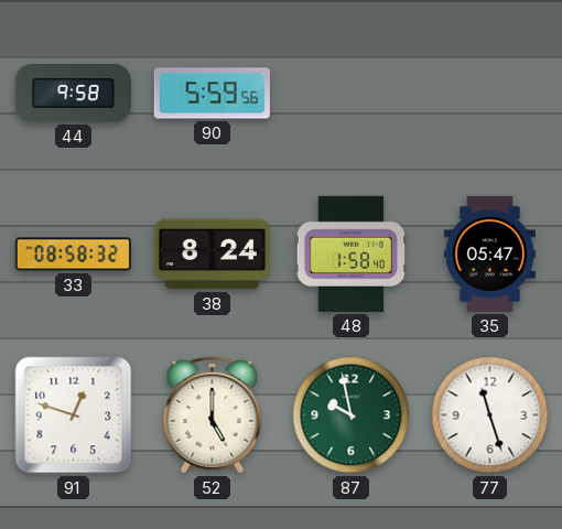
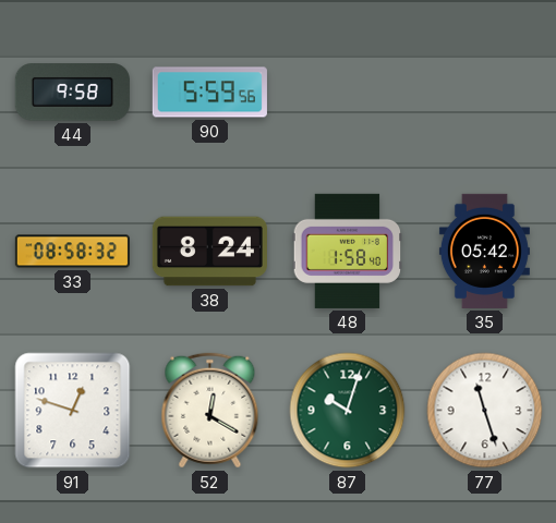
35: 05:47 -> 05:42
52: 5:00 -> 12:20
87: 9:58 -> 10:03
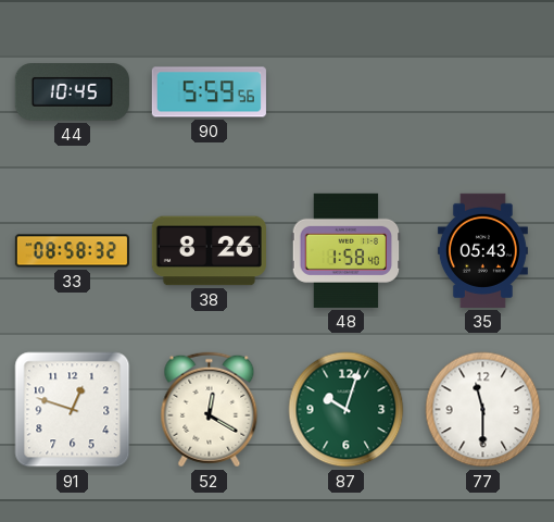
44: 9:58 -> 10:45
38: 8:24 -> 8:26
35: 05:42 -> 05:43
77: 11:27 -> 11:30
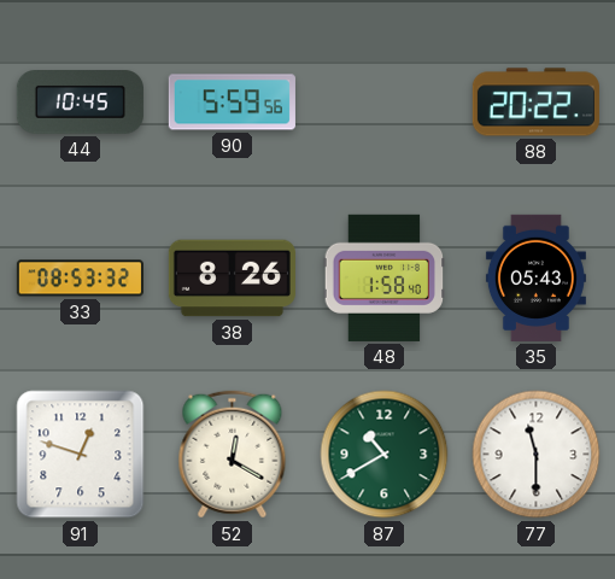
88: none -> 20:22
33: 08:58 -> 08:53
87: 10:03 -> 10:40
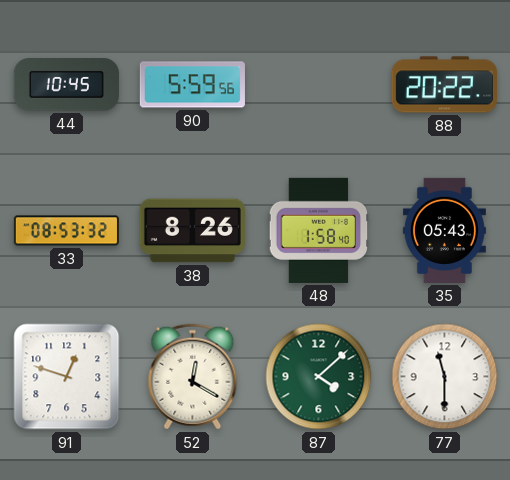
87: 10:40 -> 4:08
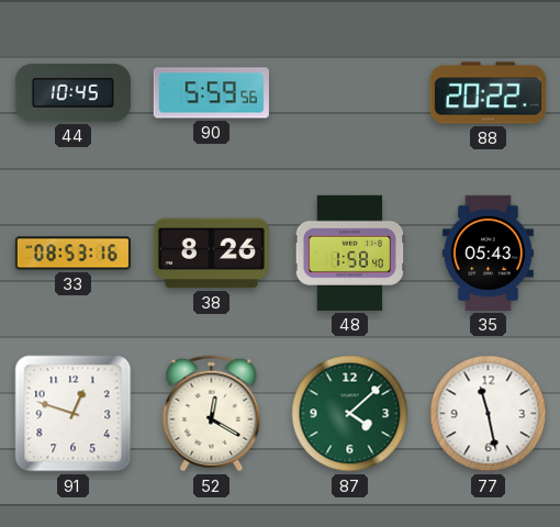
33: 08:53:32 -> 08:53:16
77: 11:30 -> 11:28
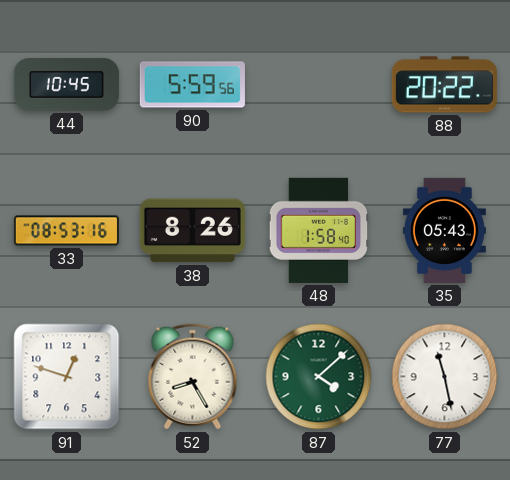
52: 12:20 -> 8:25
